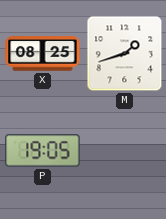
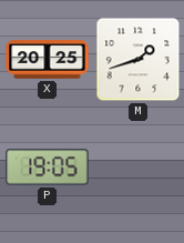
X: 08:25 -> 20:25
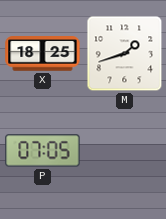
X: 20:25 -> 18:25
P: 19:05 -> 07:05
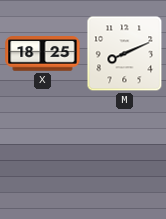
M: 1:42 -> 8:11
P: 07:05 -> none
